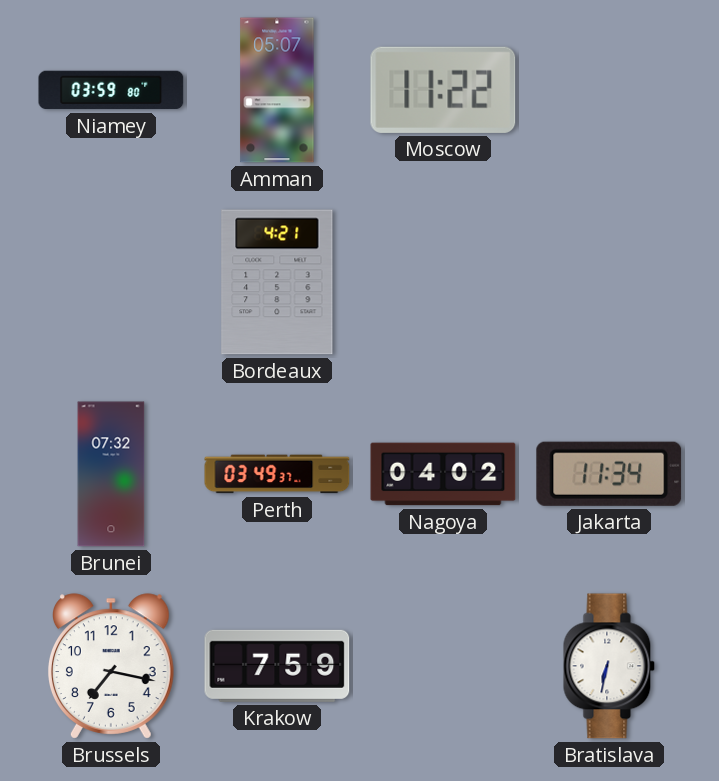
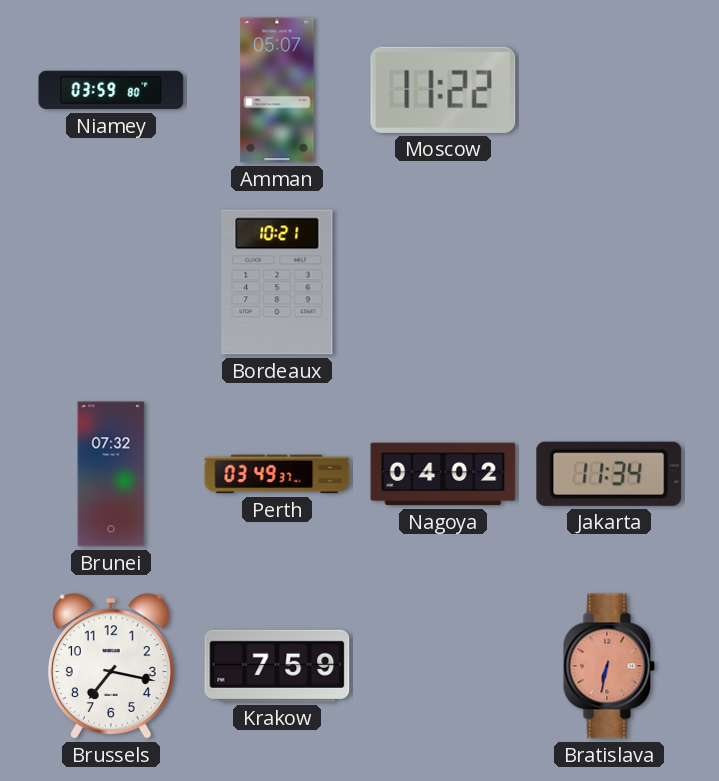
Bordeaux: 4:21 -> 10:21
Bratislava dial: white -> salmon
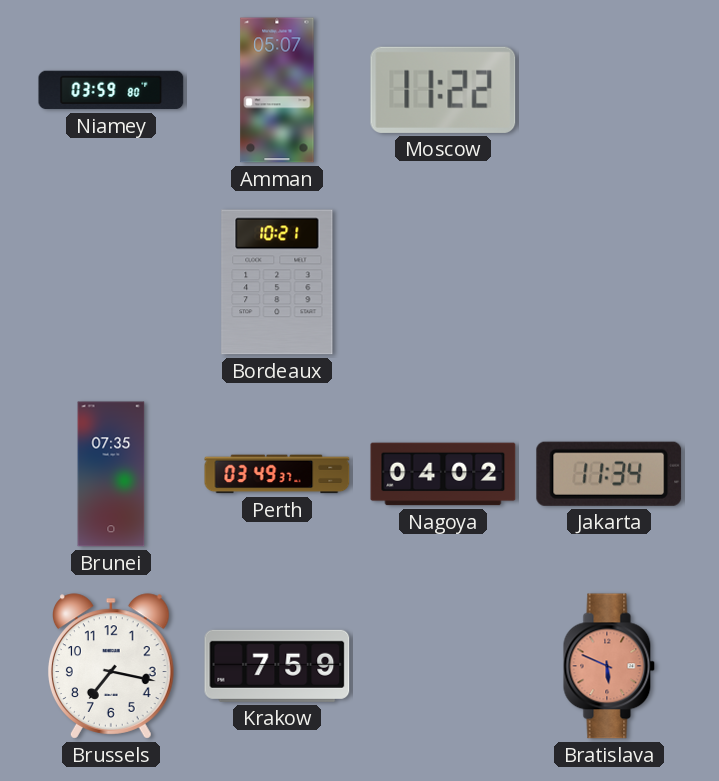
Brunei: 07:32 -> 07:35
Bratislava: 6:32 -> 5:49
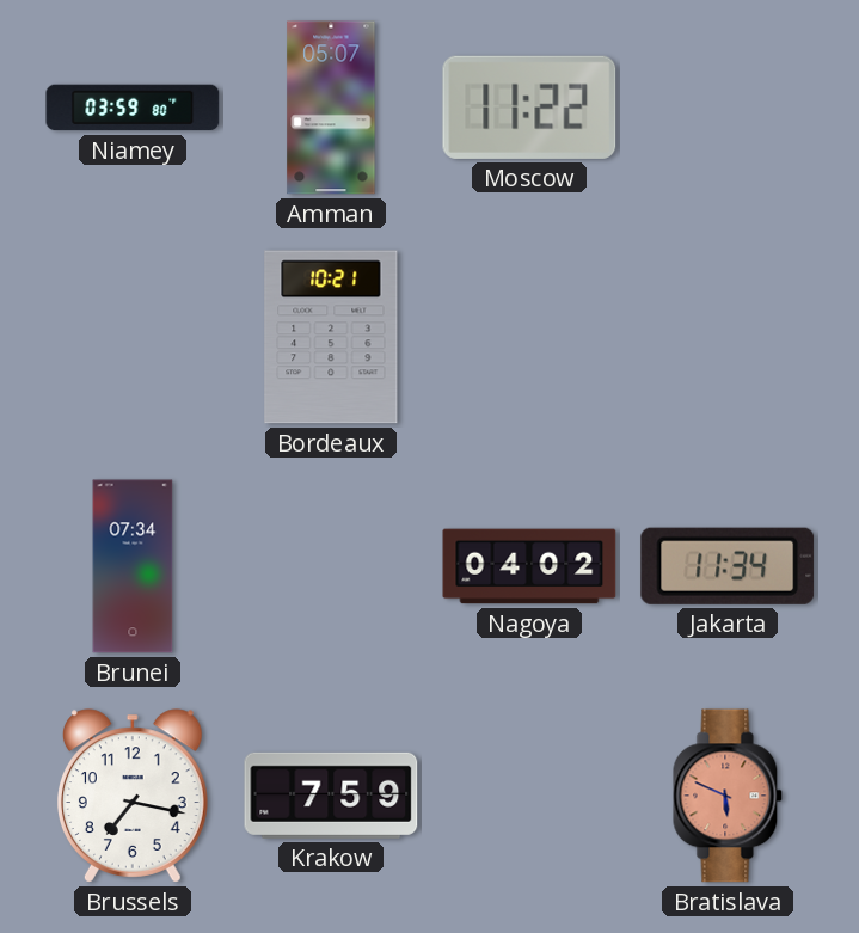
Brunei: 07:35 -> 07:34
Perth: 03:49 -> none
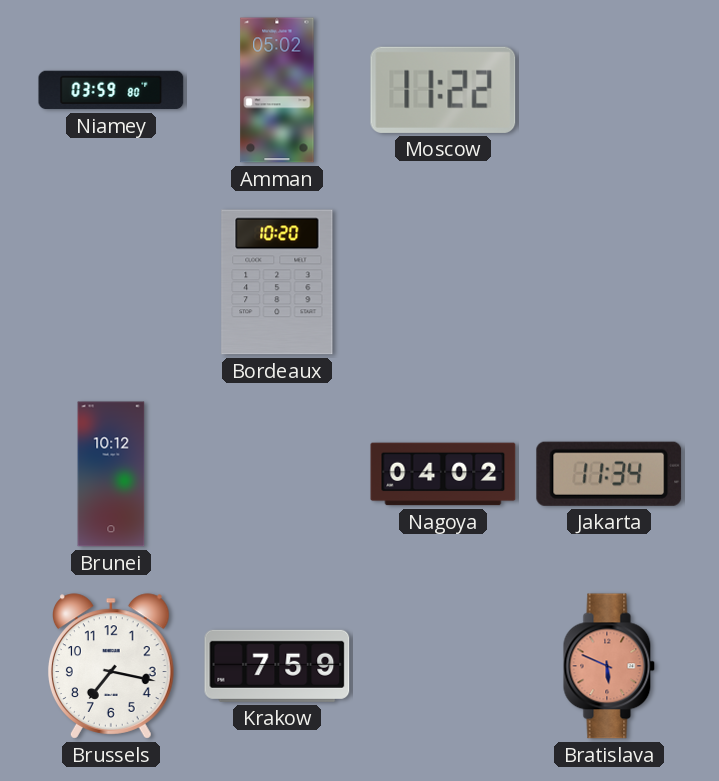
Amman: 05:07 -> 05:02
Bordeaux: 10:21 -> 10:20
Brunei: 07:34 -> 10:12
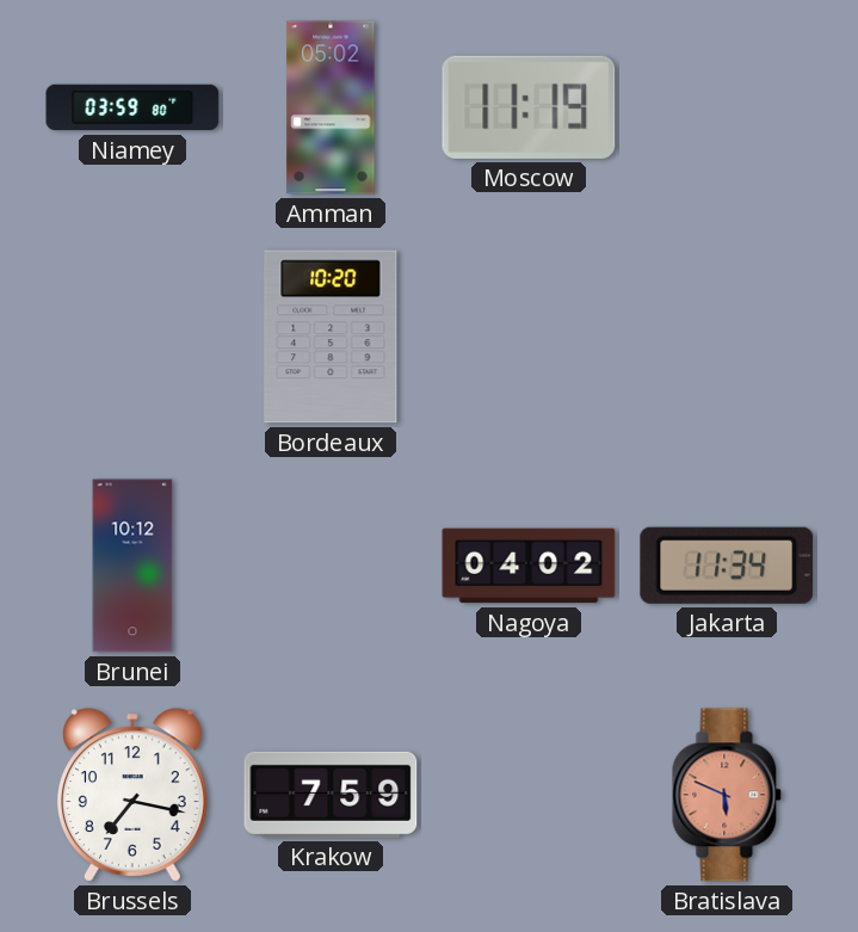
Moscow: 11:22 -> 11:19
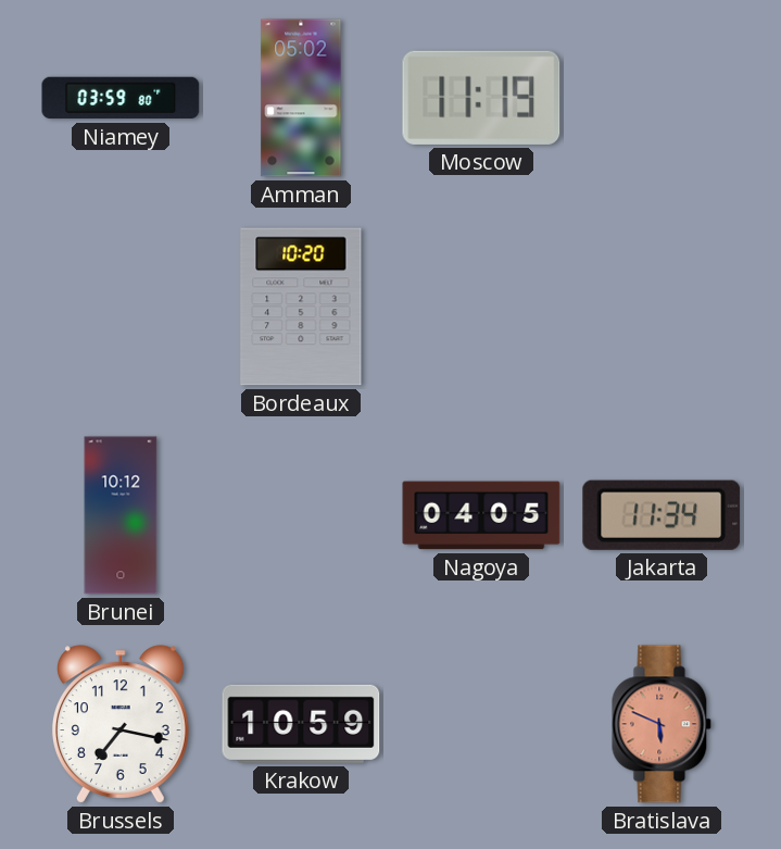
Nagoya: 04:02 -> 04:05
Krakow: 7:59 -> 10:59
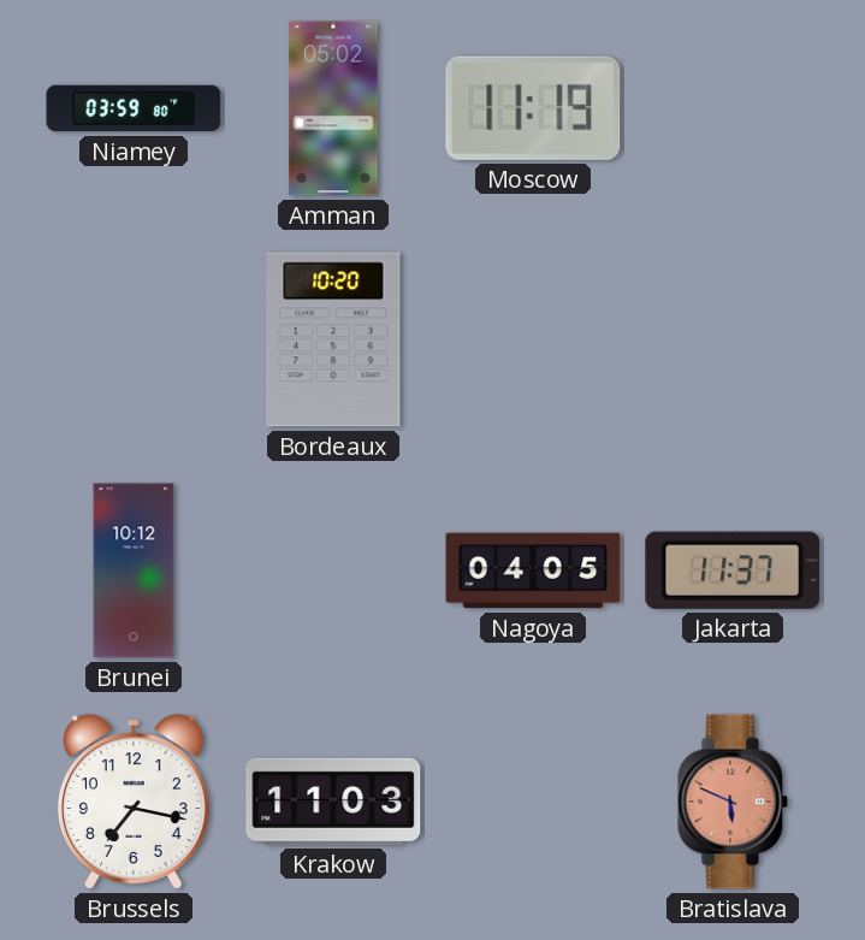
Jakarta: 11:34 -> 11:37
Krakow: 10:59 -> 11:03
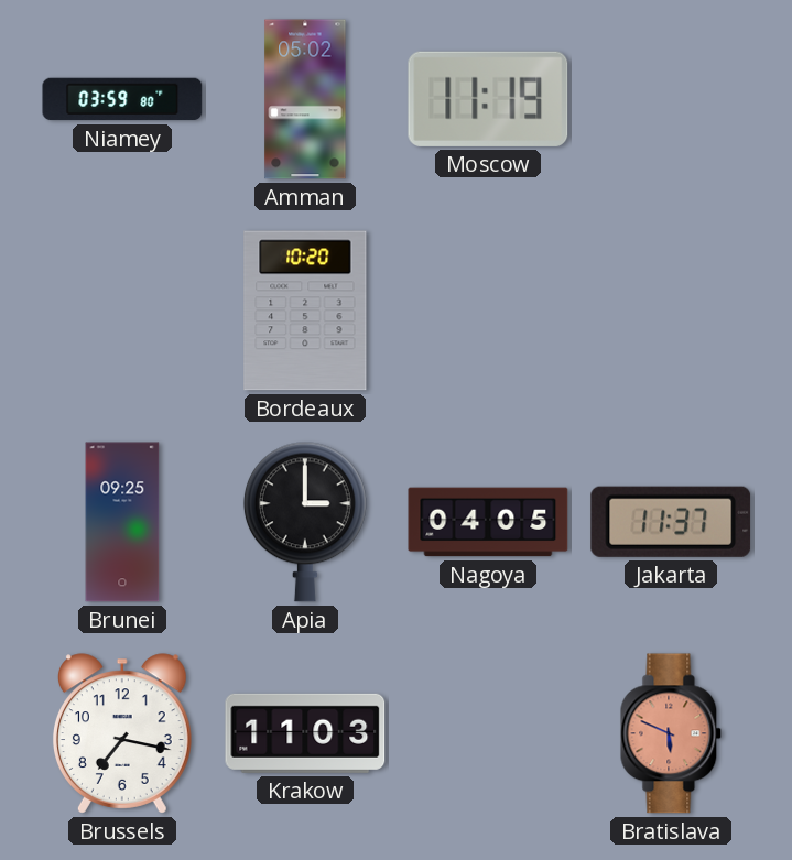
Brunei: 10:12 -> 09:25
Apia: none -> 3:00
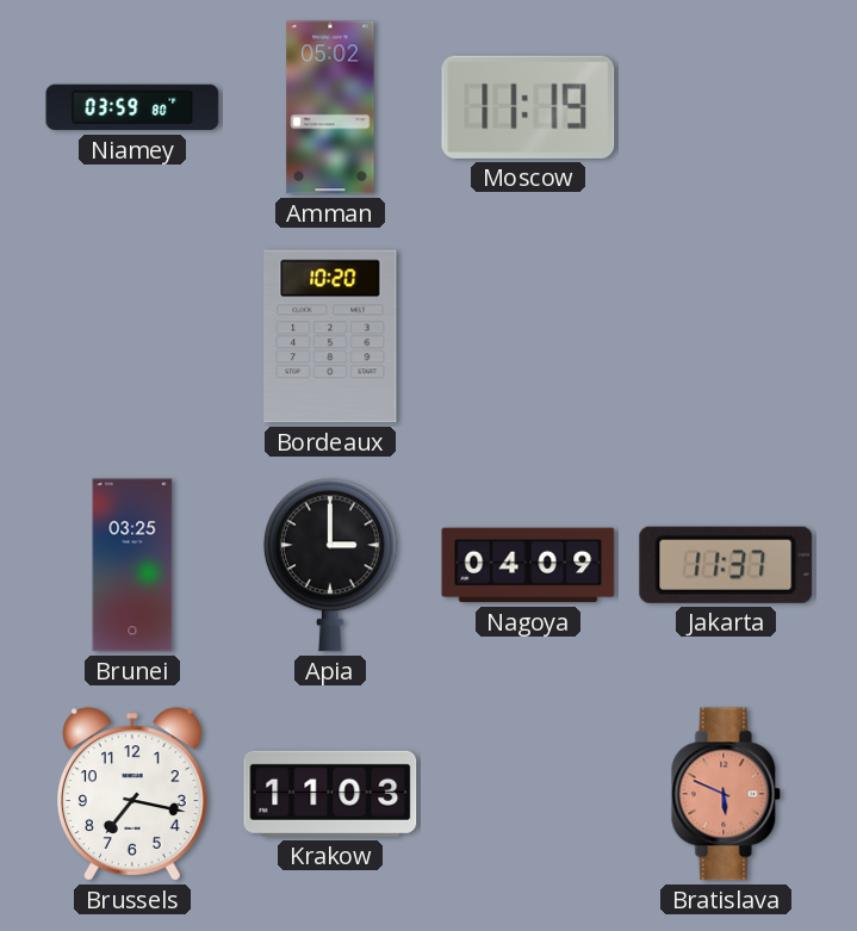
Brunei: 09:25 -> 03:25
Nagoya: 04:05 -> 04:09
